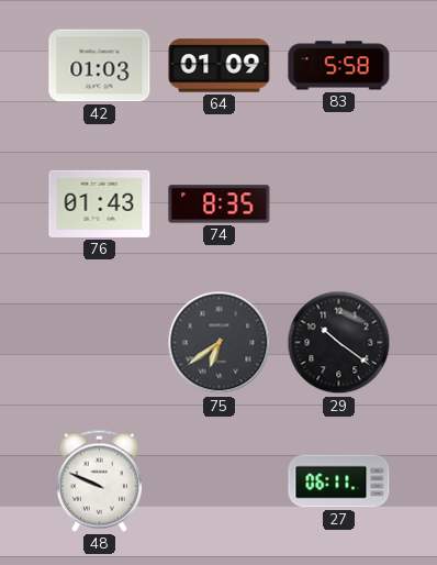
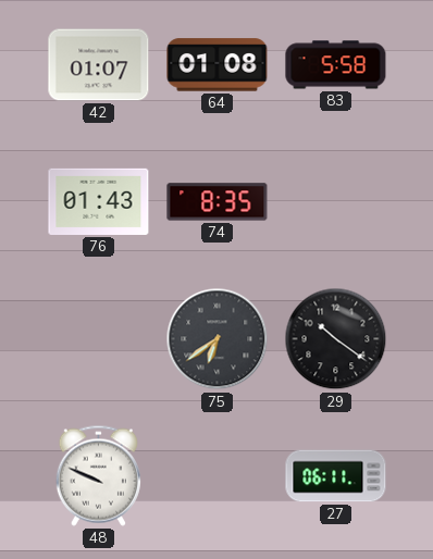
42: 01:03 -> 01:07
64: 01:09 -> 01:08
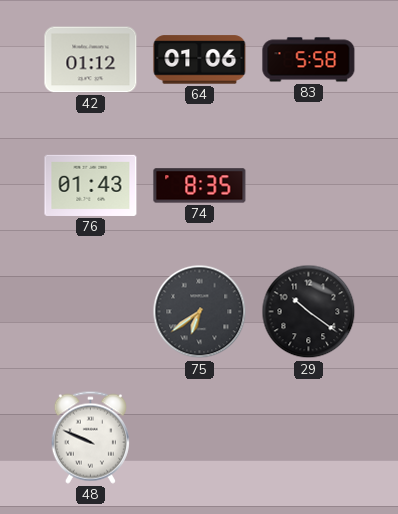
42: 01:07 -> 01:12
64: 01:08 -> 01:06
27: 06:11 -> none
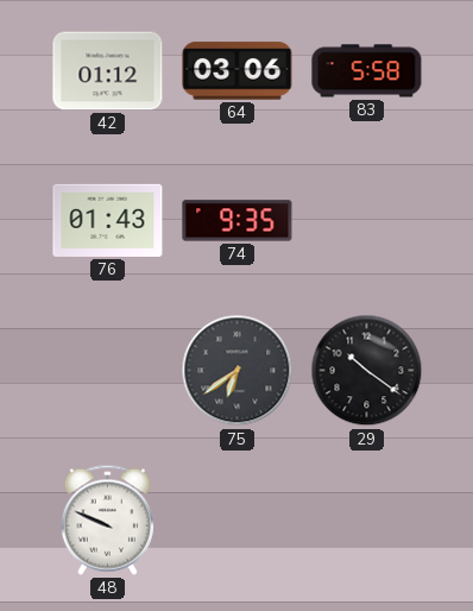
64: 01:06 -> 03:06
74: 8:35 -> 9:35
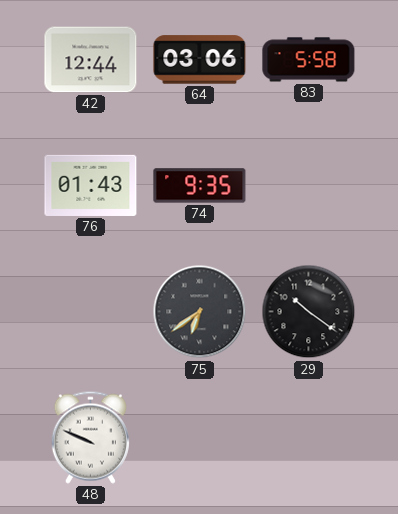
42: 01:12 -> 12:44
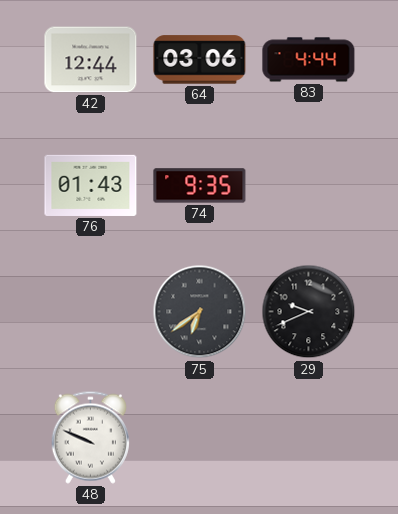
83: 5:58 -> 4:44
29: 10:21 -> 9:41
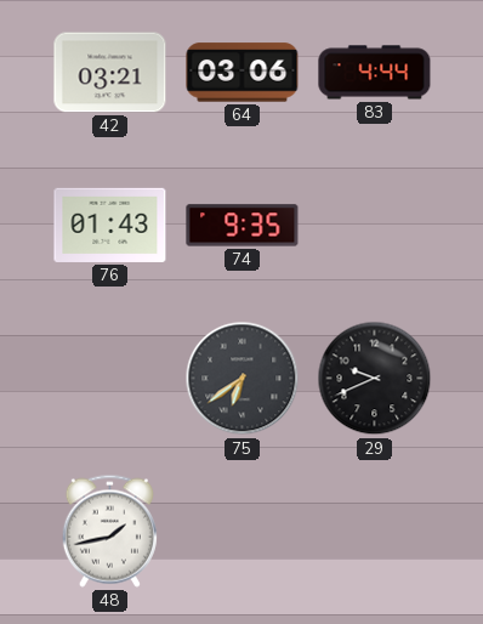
42: 12:44 -> 03:21
48: 9:49 -> 1:43
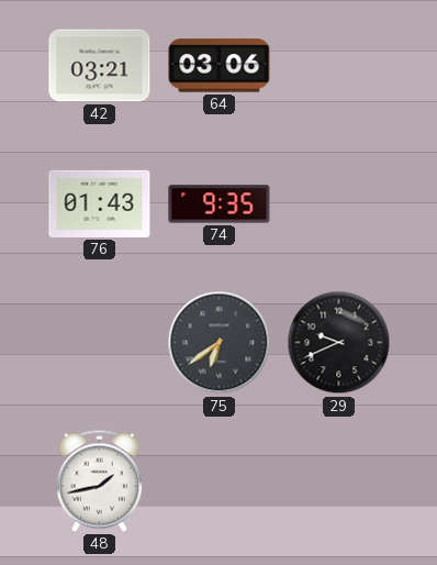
83: 4:44 -> none
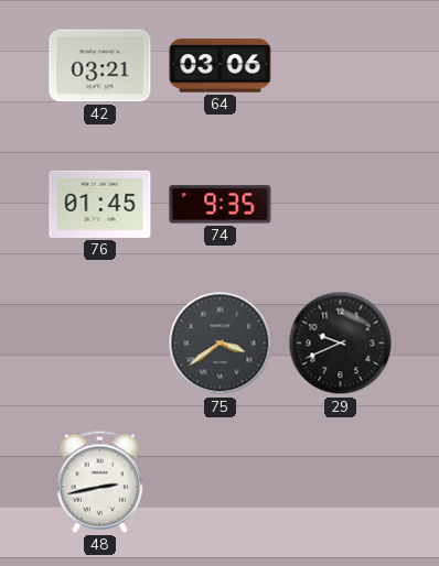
76: 01:43 -> 01:45
75: 6:39 -> 3:39
48: 1:43 -> 2:43
